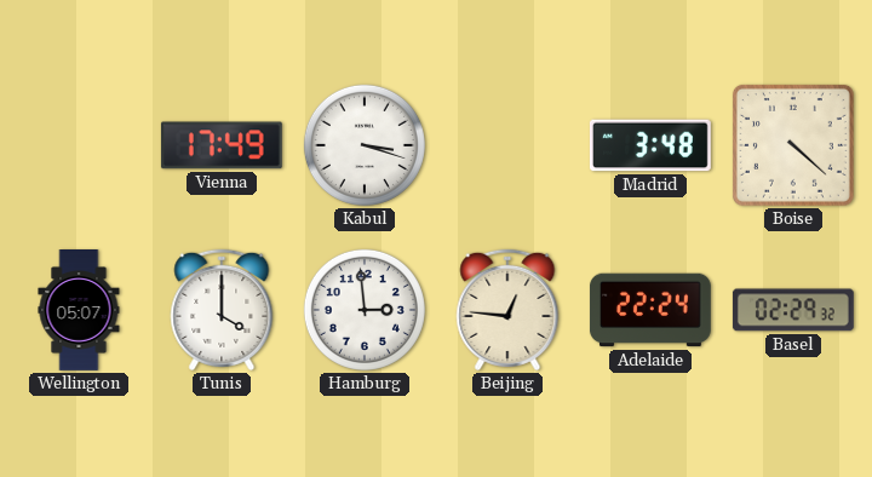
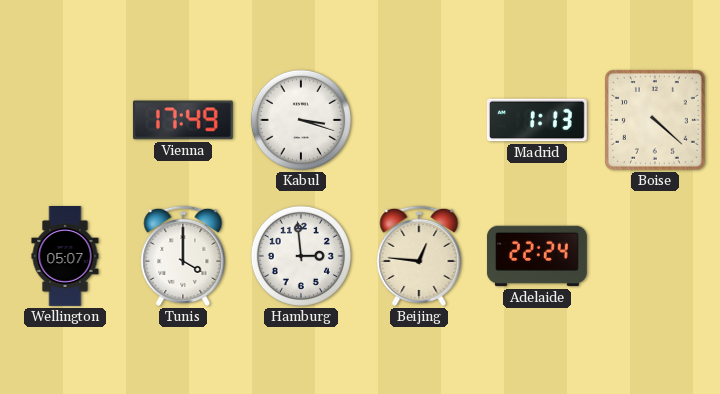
Madrid: 3:48 -> 1:13
Basel: 02:29 -> none
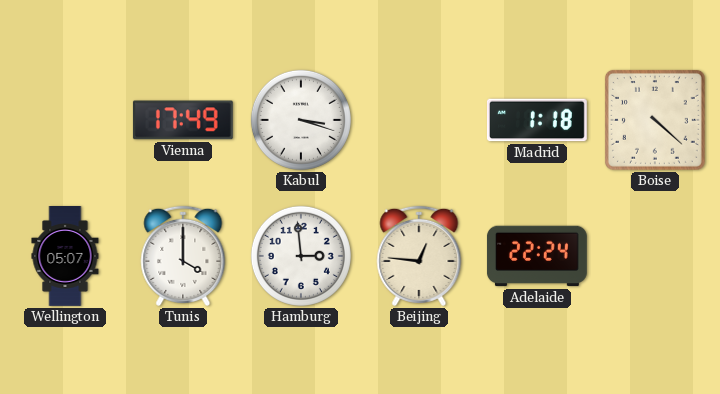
Madrid: 1:13 -> 1:18
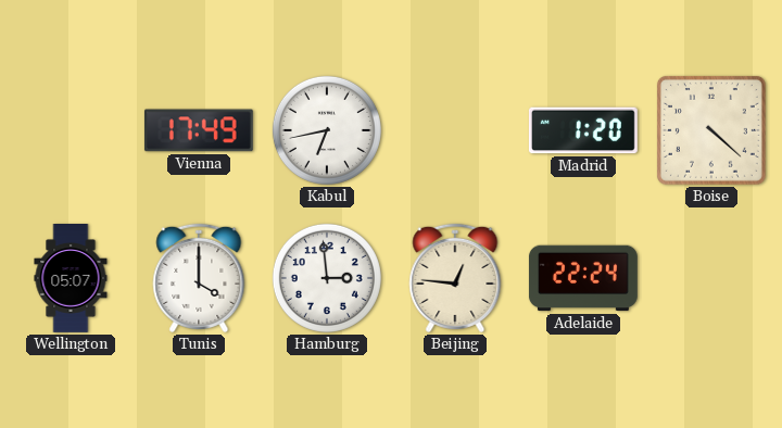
Kabul: 3:18 -> 6:43
Madrid: 1:18 -> 1:20
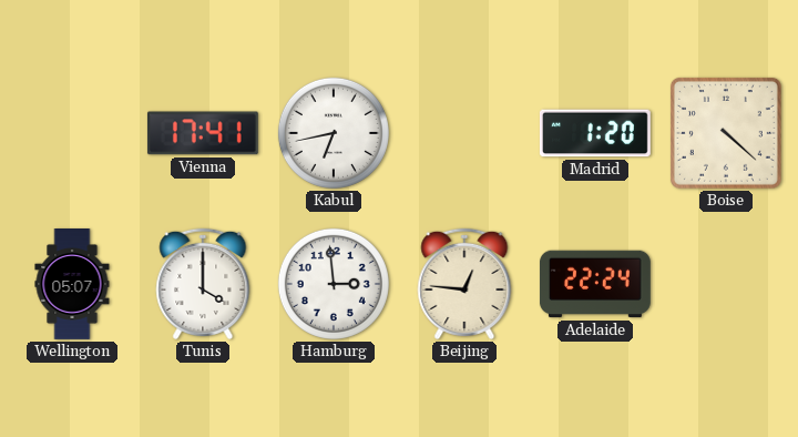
Vienna: 17:49 -> 17:41
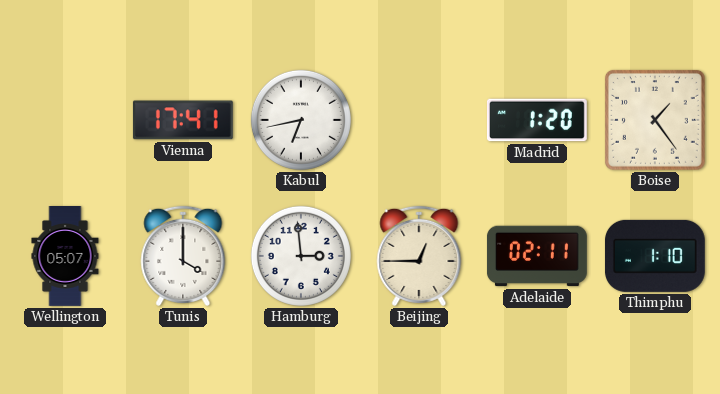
Boise: 4:22 -> 1:24
Beijing: 12:46 -> 12:45
Adelaide: 22:24 -> 02:11
Thimphu: none -> 1:10
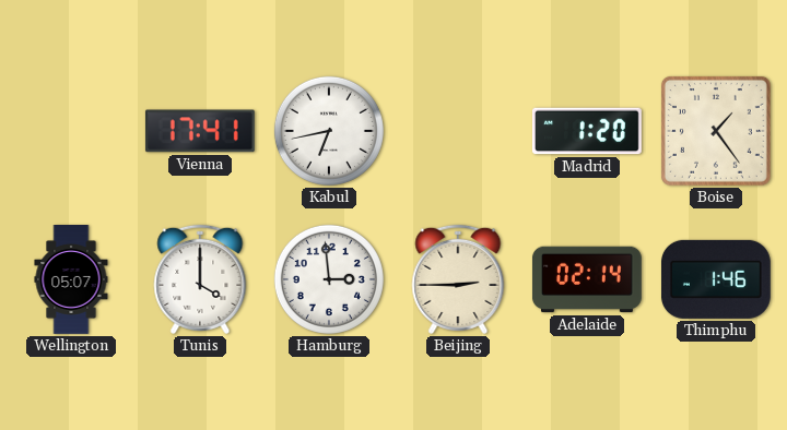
Beijing: 12:45 -> 2:45
Adelaide: 02:11 -> 02:14
Thimphu: 1:10 -> 1:46
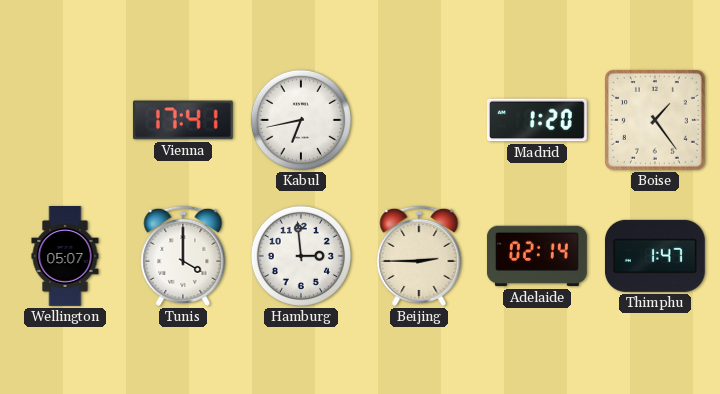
Thimphu: 1:46 -> 1:47
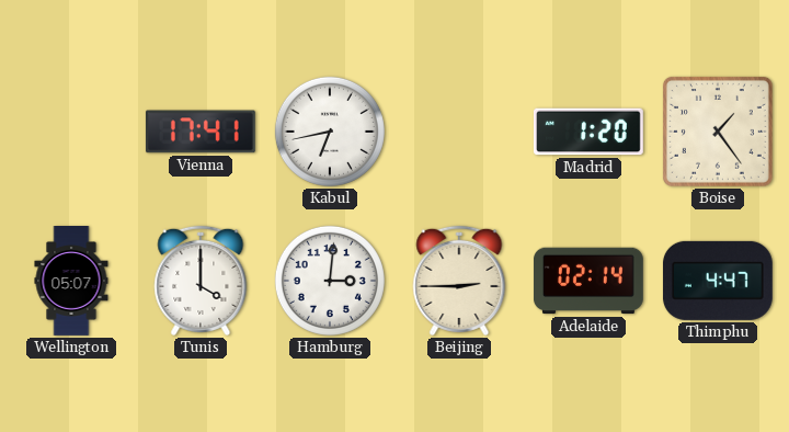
Hamburg: 2:59 -> 3:01
Thimphu: 1:47 -> 4:47
